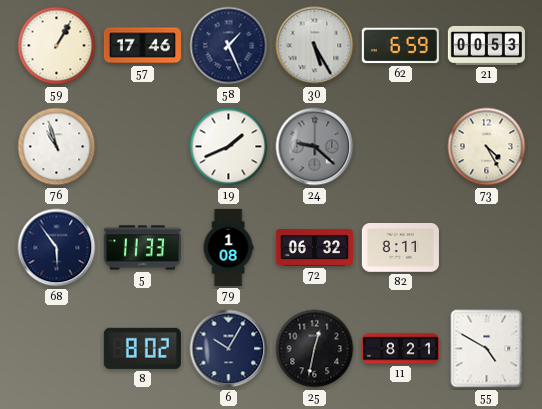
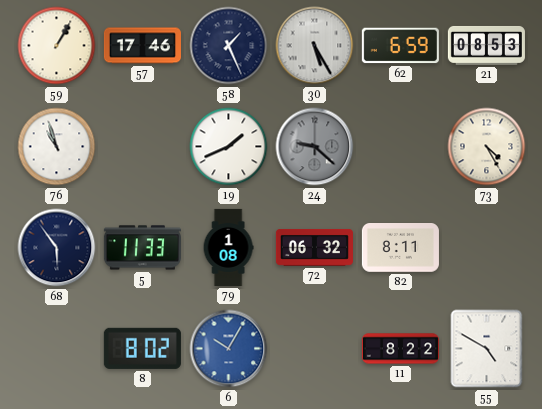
21: 00:53 -> 08:53
6 dial: navy -> blue
25: 12:32 -> none
11: 8:21 -> 8:22
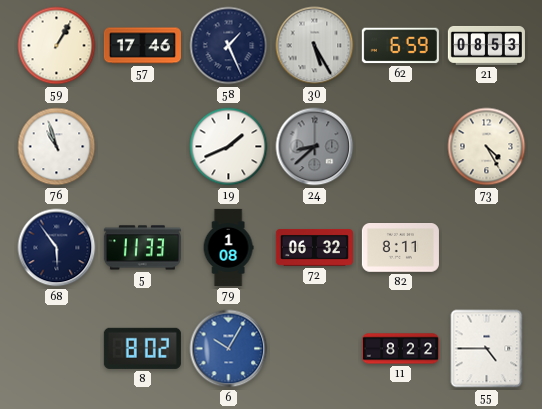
24: 9:22 -> 8:38
55: 4:50 -> 4:45
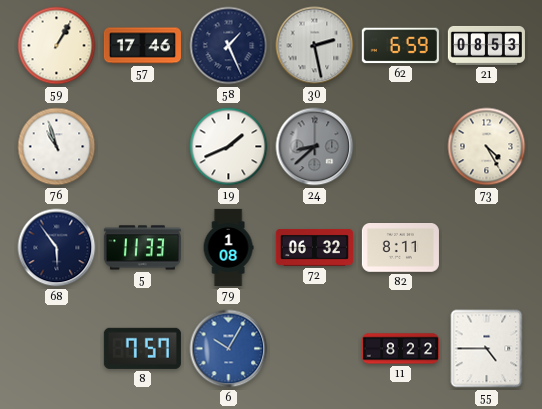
30: 5:25 -> 2:28
8: 8:02 -> 7:57
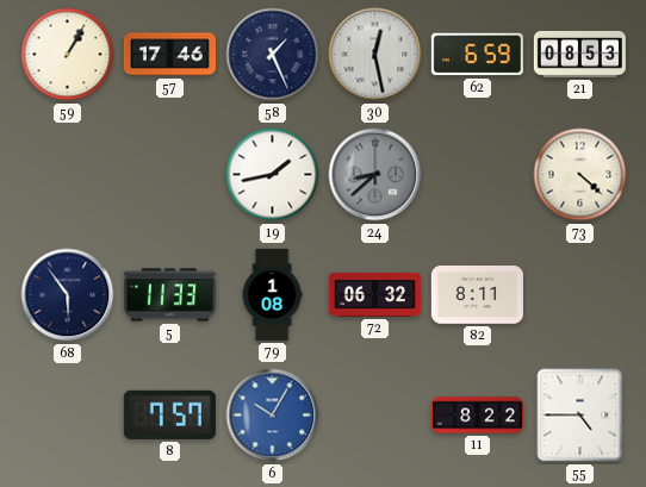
30: 2:28 -> 12:28
76: 10:57 -> none
19: 1:41 -> 1:43
73: 4:25 -> 4:22
